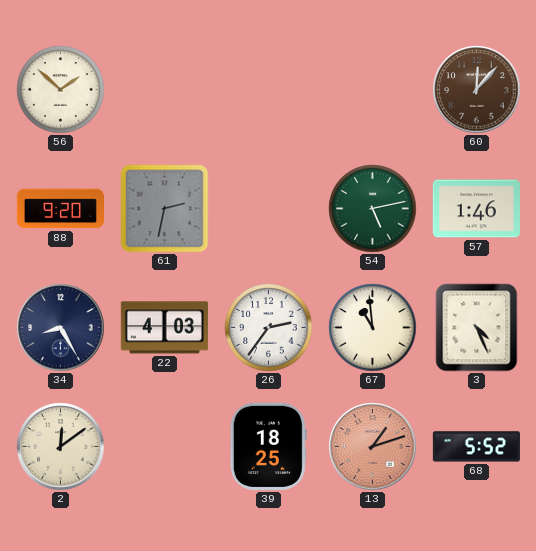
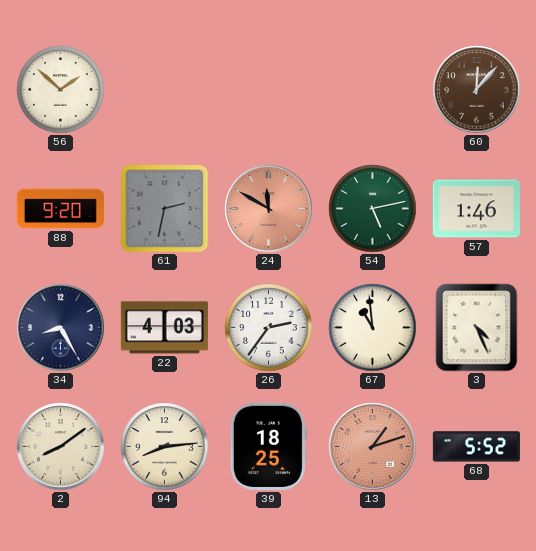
24: none -> 11:50
2: 12:09 -> 8:09
94: none -> 8:14
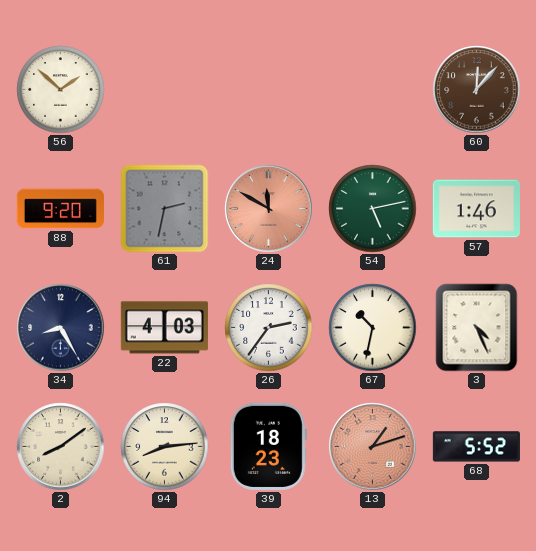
67: 10:59 -> 10:32
39: 18:25 -> 18:23
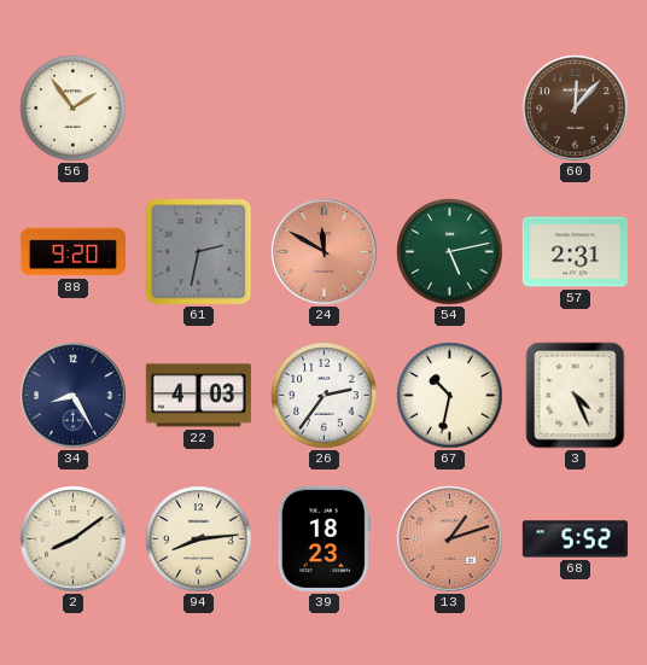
56: 1:52 -> 1:54
57: 1:46 -> 2:31
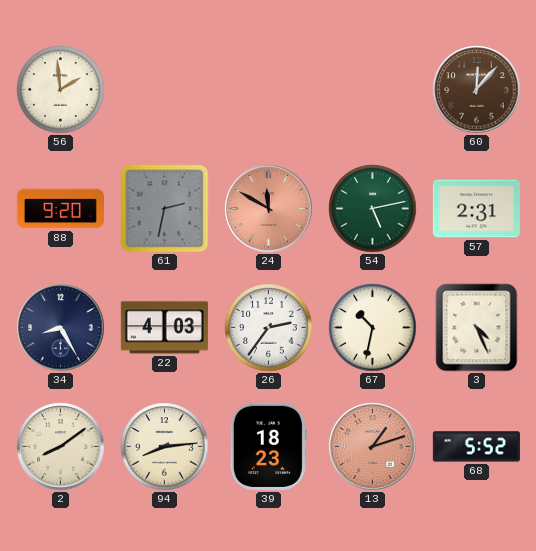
56: 1:54 -> 1:59
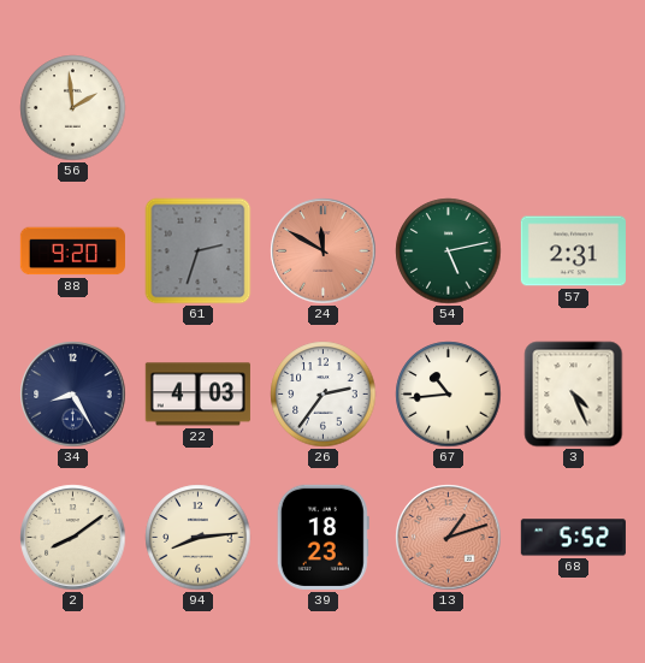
60: 12:07 -> none
61: 2:32 -> 2:33
67: 10:32 -> 10:44
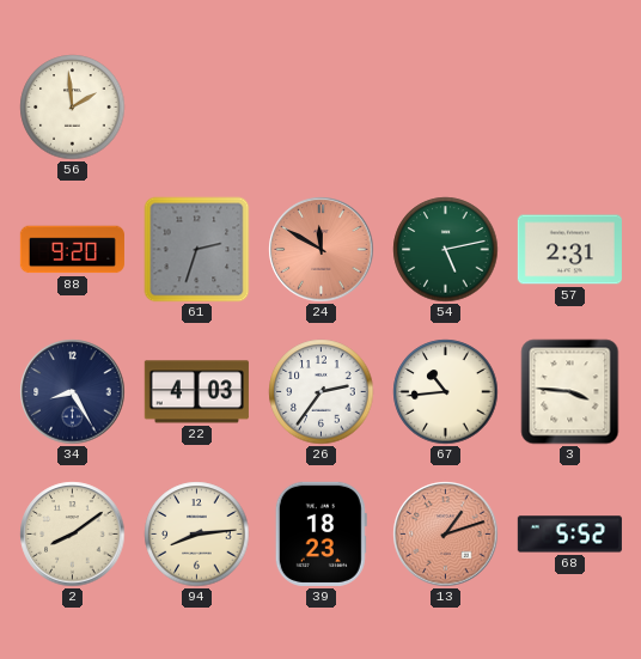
3: 4:26 -> 3:46
